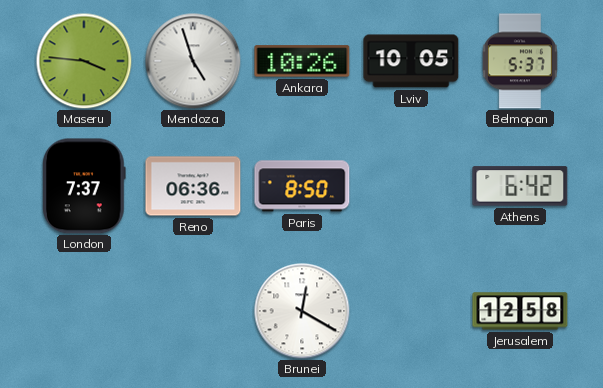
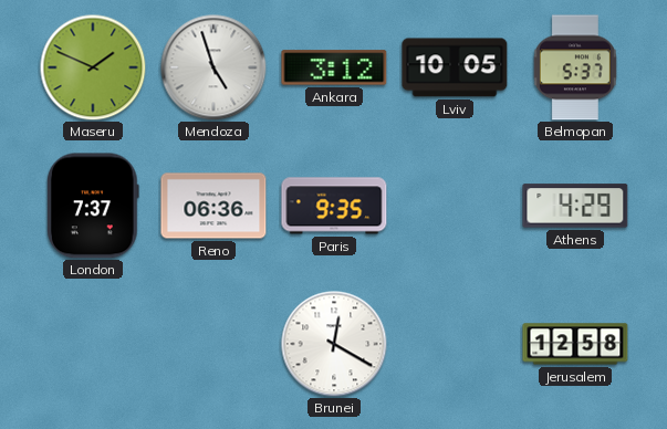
Maseru: 3:46 -> 1:49
Ankara: 10:26 -> 3:12
Paris: 8:50 -> 9:35
Athens: 6:42 -> 4:29
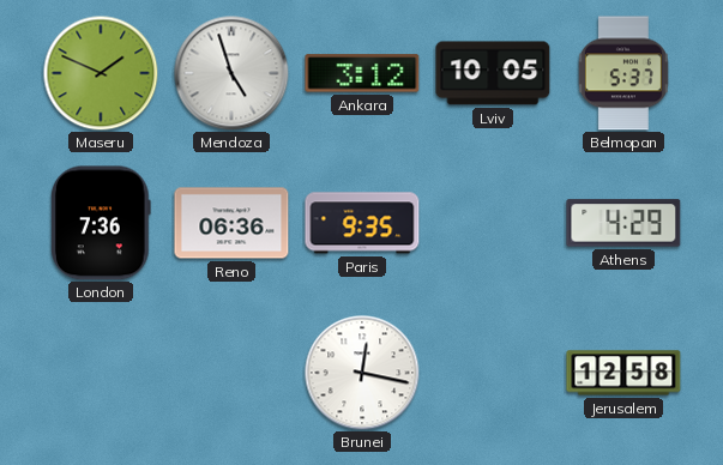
London: 7:37 -> 7:36
Brunei: 12:20 -> 12:17
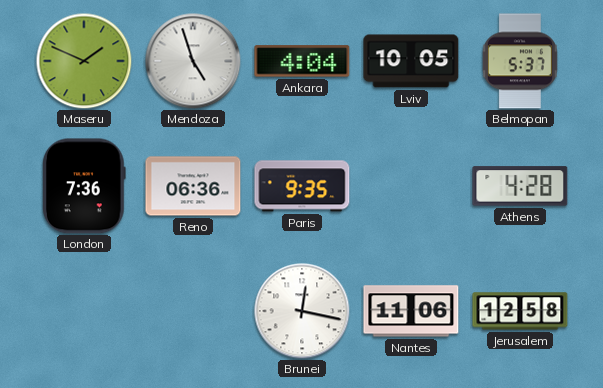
Ankara: 3:12 -> 4:04
Athens: 4:29 -> 4:28
Nantes: none -> 11:06
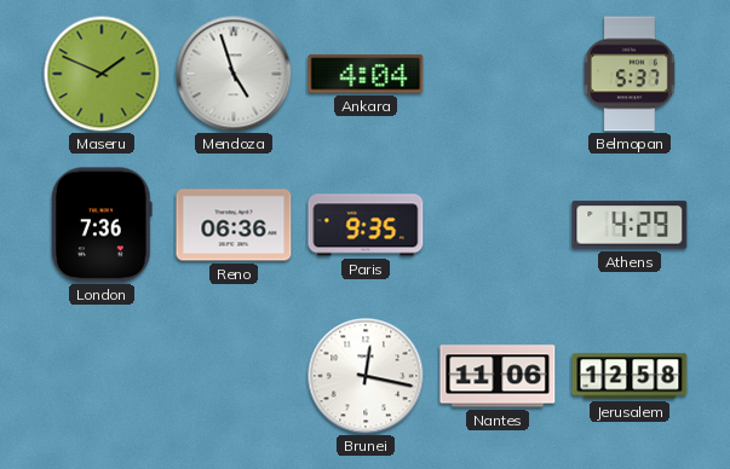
Lviv: 10:05 -> none
Athens: 4:28 -> 4:29
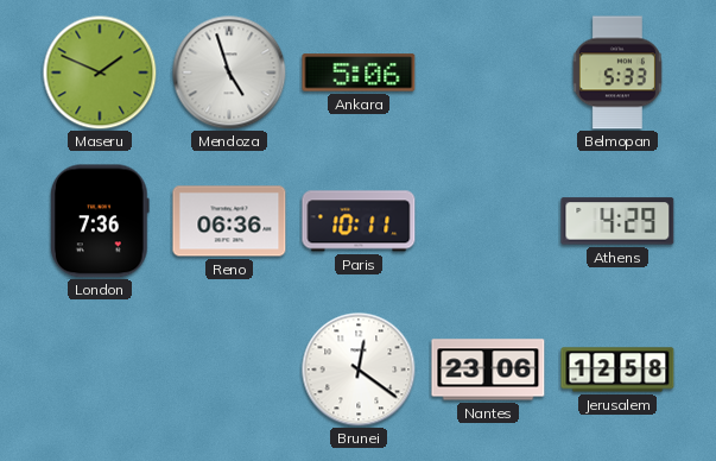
Ankara: 4:04 -> 5:06
Belmopan: 5:37 -> 5:33
Paris: 9:35 -> 10:11
Brunei: 12:17 -> 12:21
Nantes: 11:06 -> 23:06
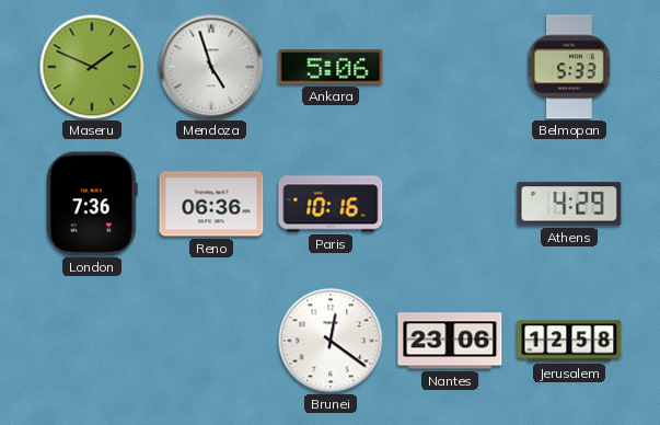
Paris: 10:11 -> 10:16
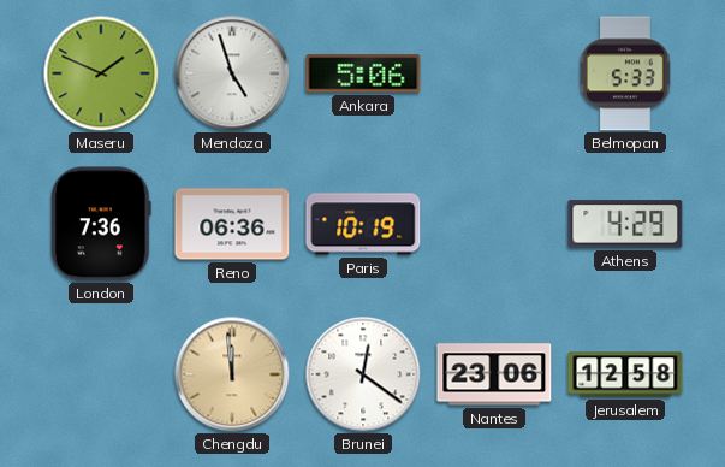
Paris: 10:16 -> 10:19
Chengdu: none -> 11:59
